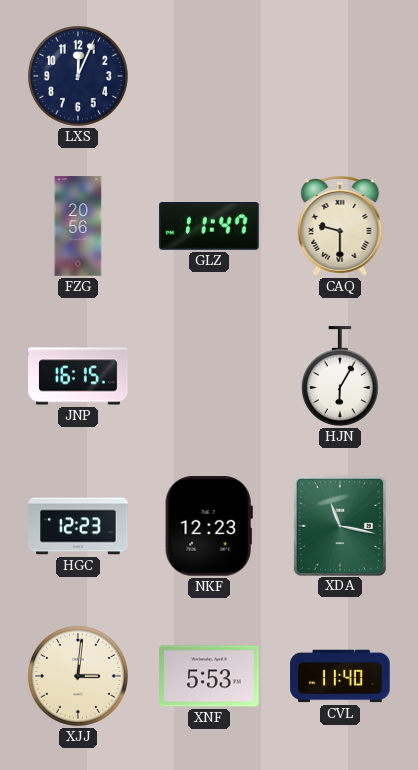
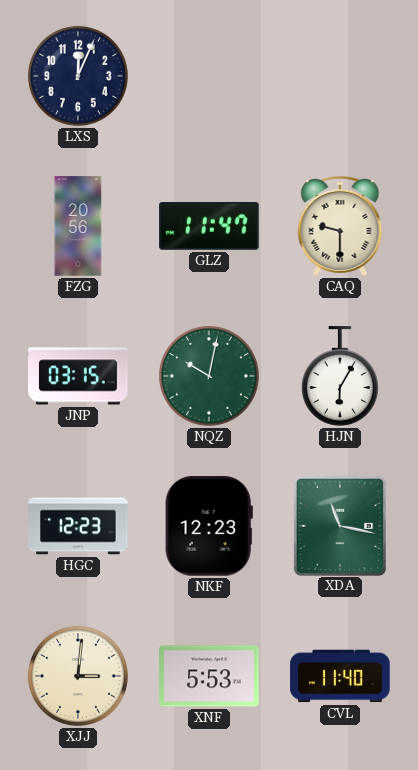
JNP: 16:15 -> 03:15
NQZ: none -> 10:02
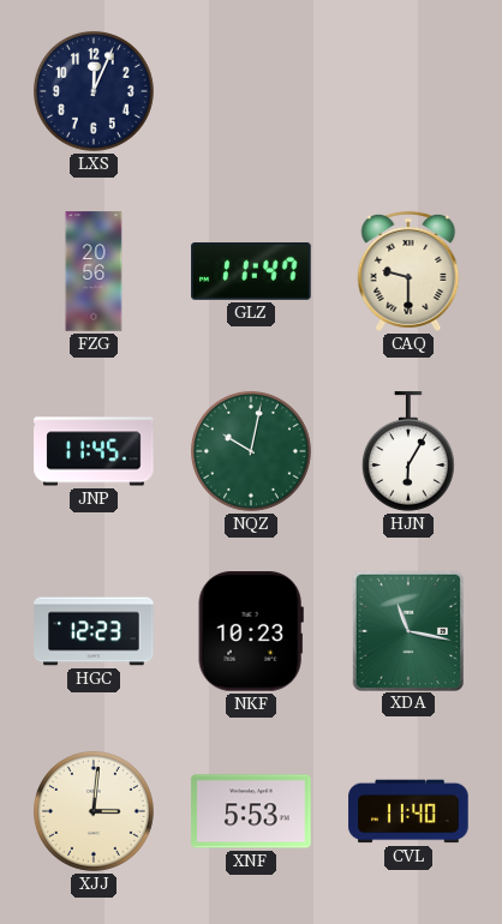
JNP: 03:15 -> 11:45
NKF: 12:23 -> 10:23
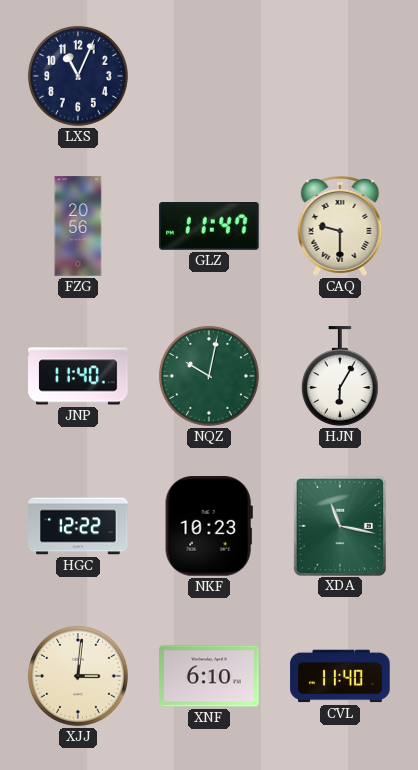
LXS: 12:04 -> 11:04
JNP: 11:45 -> 11:40
HGC: 12:23 -> 12:22
XNF: 5:53 -> 6:10
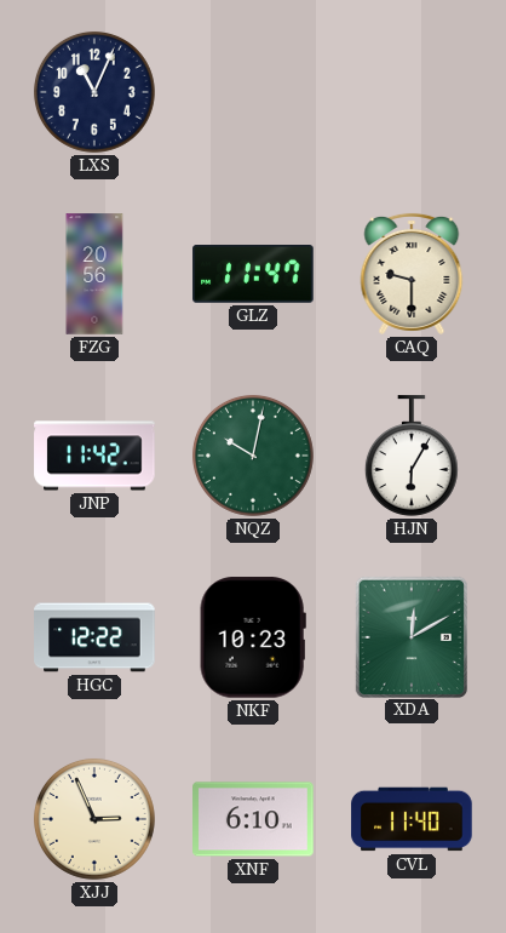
JNP: 11:40 -> 11:42
XDA: 11:17 -> 12:10
XJJ: 3:01 -> 2:56
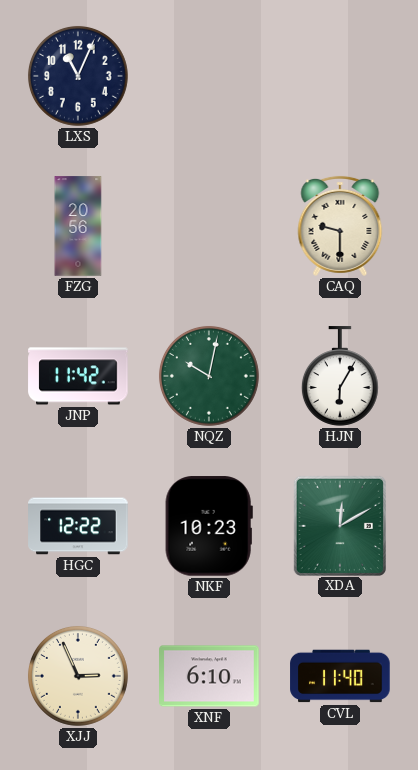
GLZ: 11:47 -> none
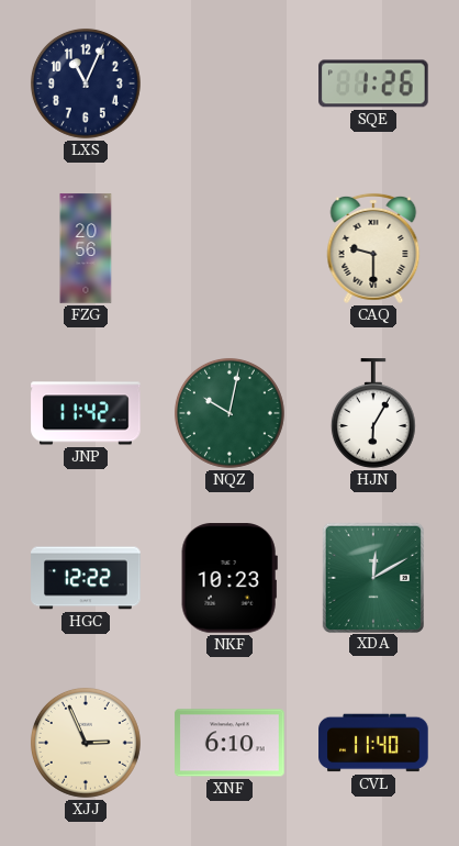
SQE: none -> 1:26
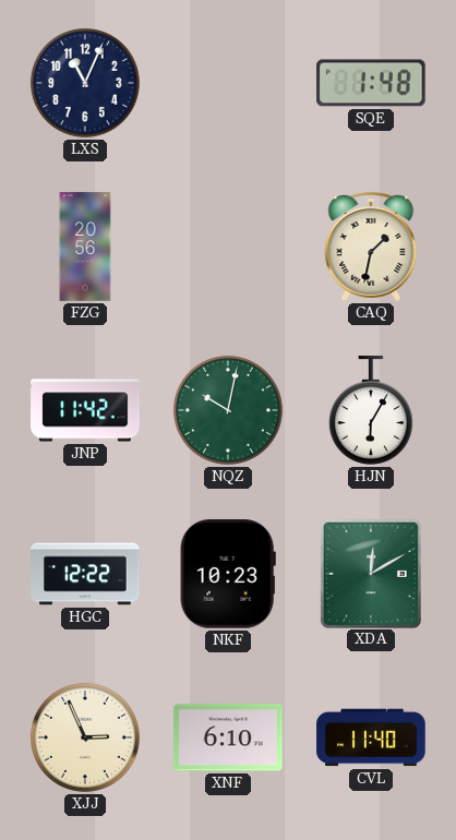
SQE: 1:26 -> 1:48
CAQ: 9:30 -> 1:32
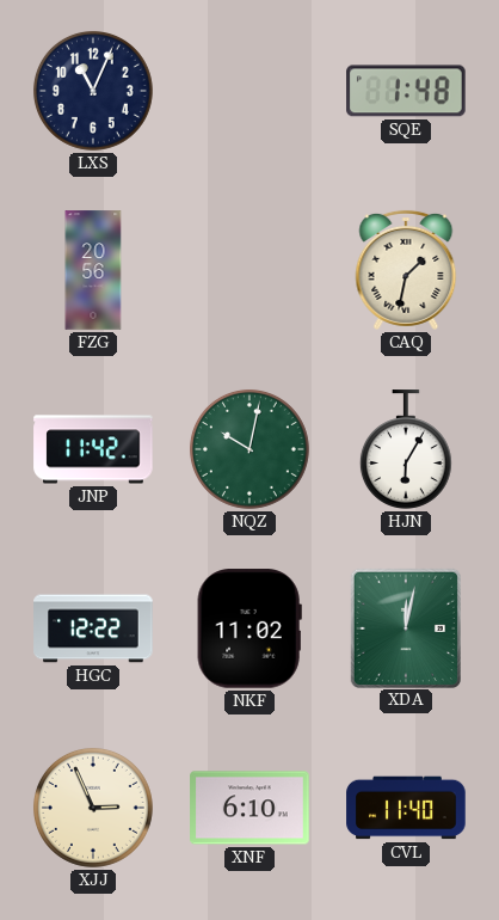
NKF: 10:23 -> 11:02
XDA: 12:10 -> 12:02
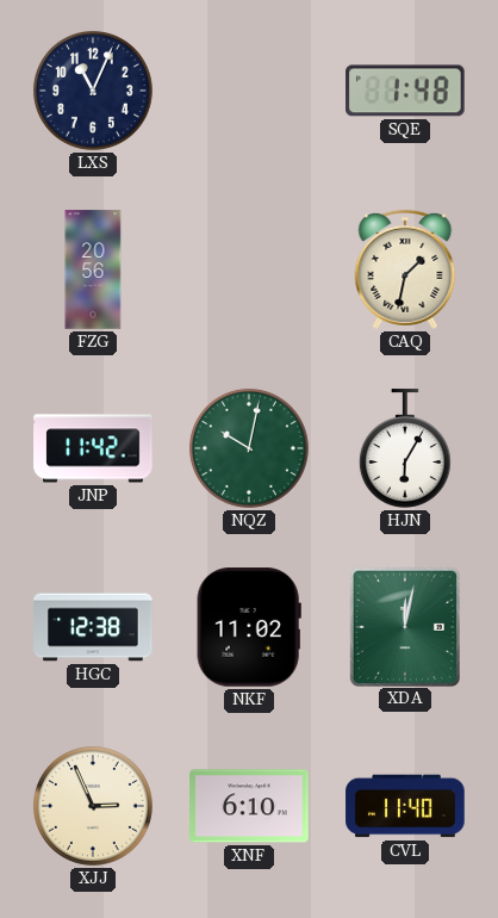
HGC: 12:22 -> 12:38
